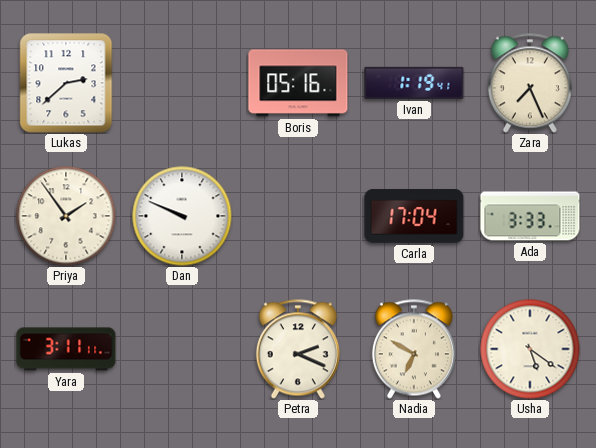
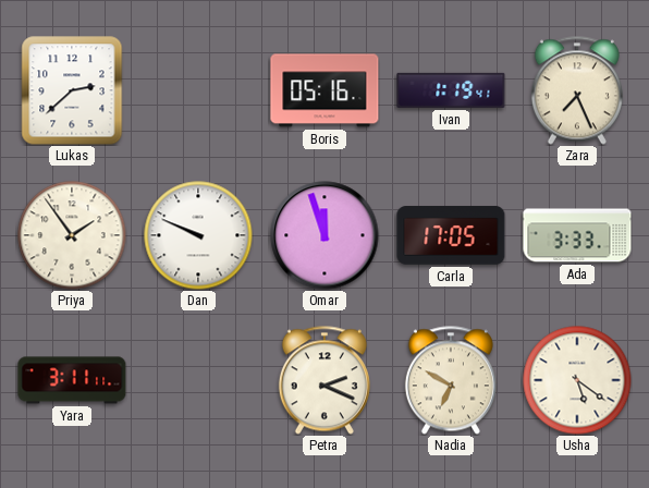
Omar: none -> 11:57
Carla: 17:04 -> 17:05
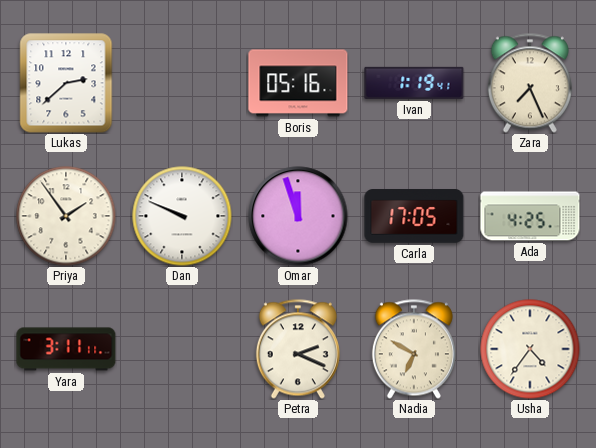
Ada: 3:33 -> 4:25
Usha: 5:21 -> 4:36
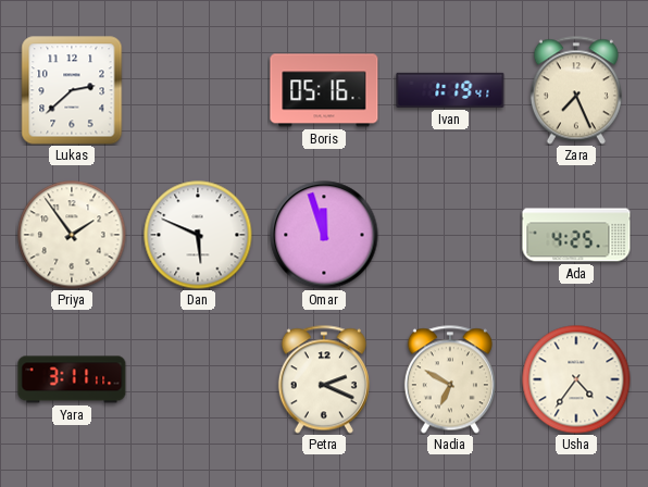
Dan: 9:49 -> 5:49
Carla: 17:05 -> none
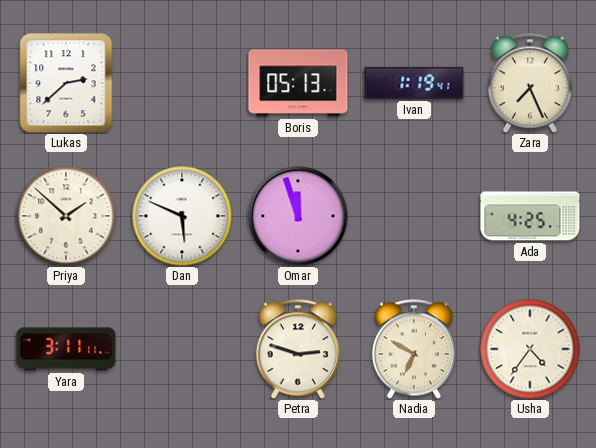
Boris: 05:16 -> 05:13
Priya: 1:54 -> 1:52
Petra: 2:19 -> 2:48
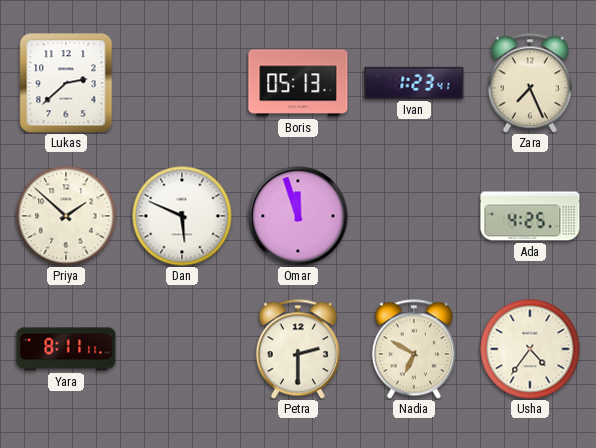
Ivan: 1:19 -> 1:23
Yara: 3:11 -> 8:11
Petra: 2:48 -> 2:30
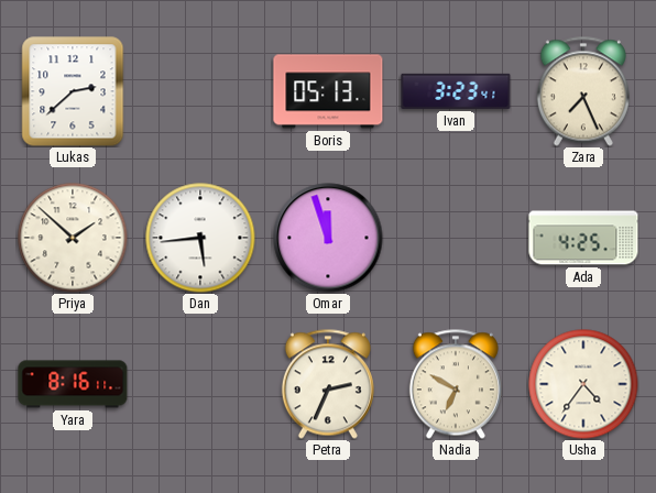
Ivan: 1:23 -> 3:23
Dan: 5:49 -> 5:44
Yara: 8:11 -> 8:16
Petra: 2:30 -> 2:34
